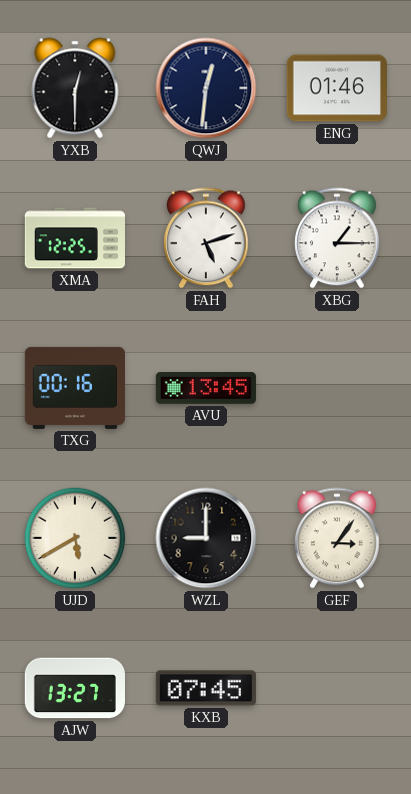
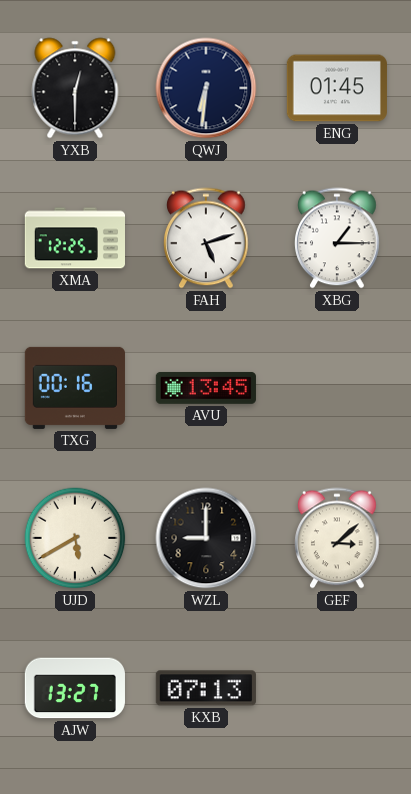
QWJ: 12:31 -> 6:31
ENG: 01:46 -> 01:45
GEF: 3:06 -> 3:08
KXB: 07:45 -> 07:13
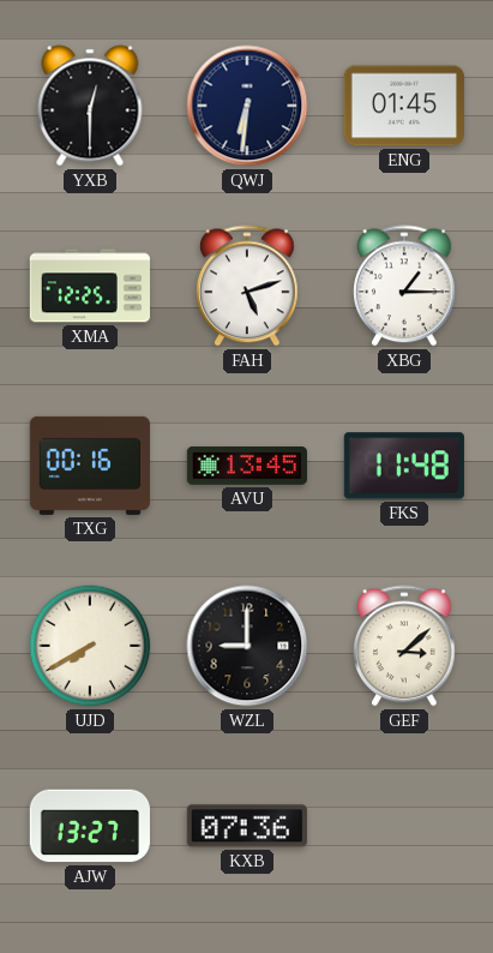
FKS: none -> 11:48
UJD: 5:40 -> 7:40
KXB: 07:13 -> 07:36
